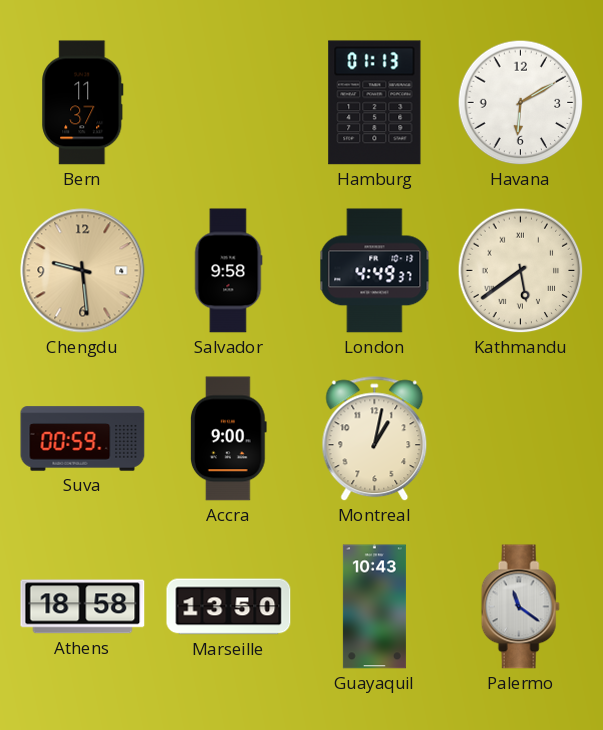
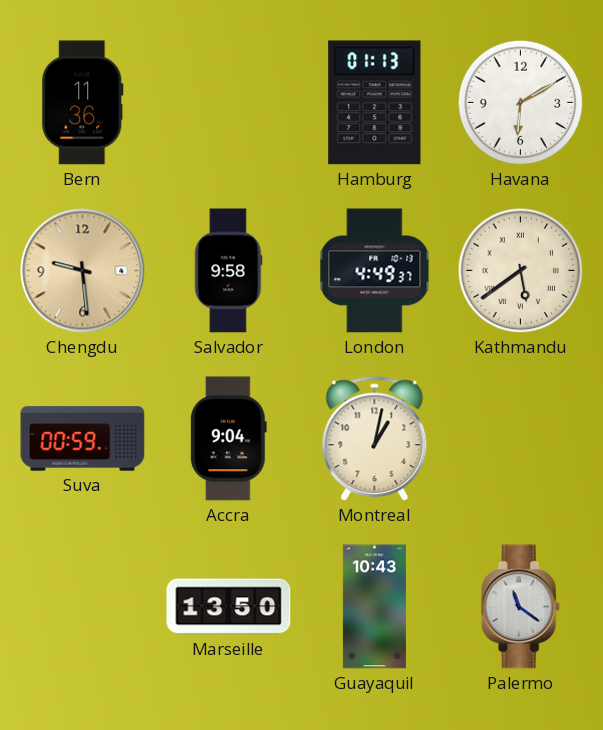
Bern: 11:37 -> 11:36
Accra: 9:00 -> 9:04
Athens: 18:58 -> none
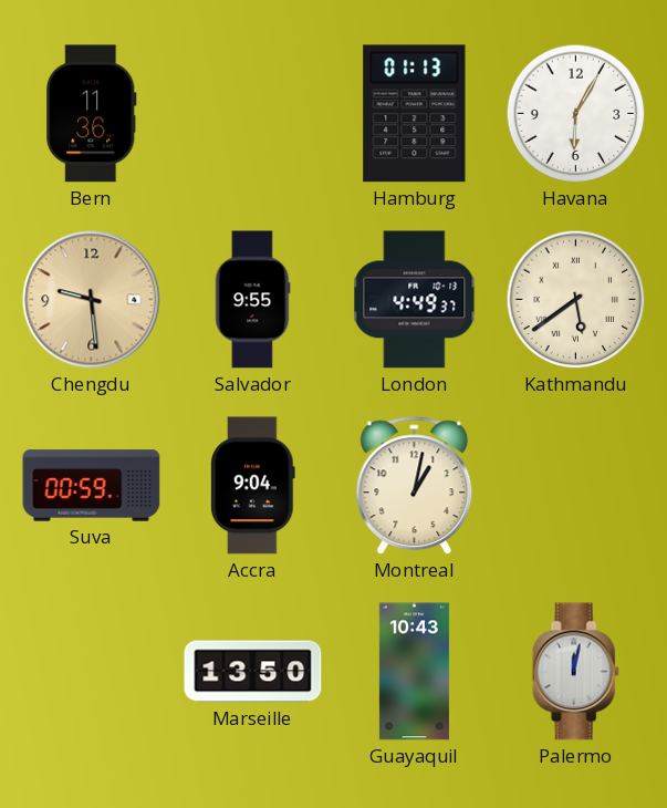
Havana: 6:10 -> 6:05
Salvador: 9:58 -> 9:55
Palermo: 11:21 -> 12:02
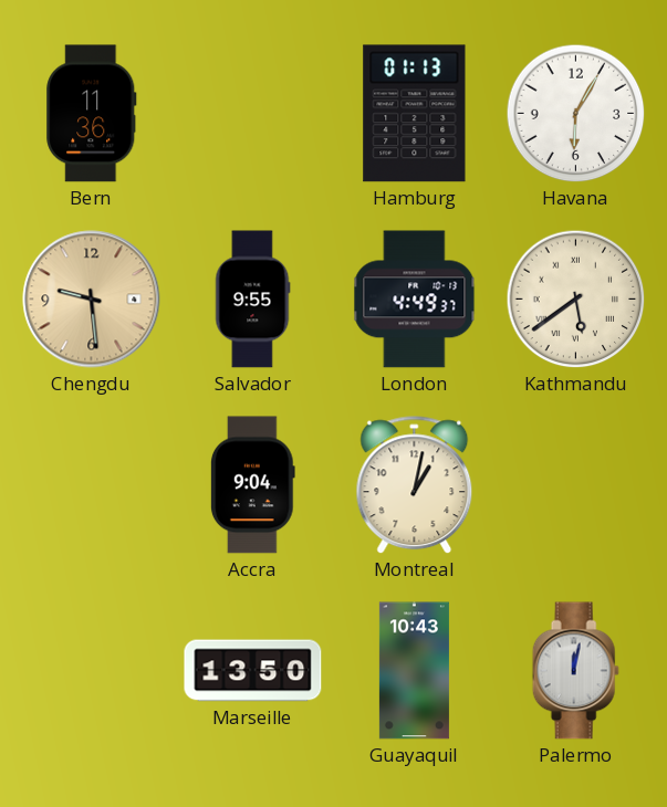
Suva: 00:59 -> none
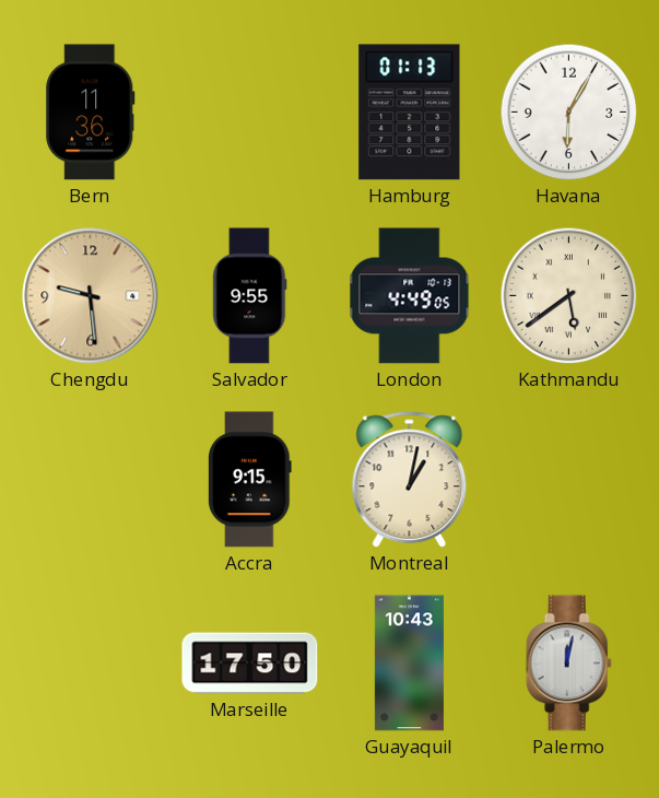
London: 4:49:37 -> 4:49:05
Accra: 9:04 -> 9:15
Marseille: 13:50 -> 17:50
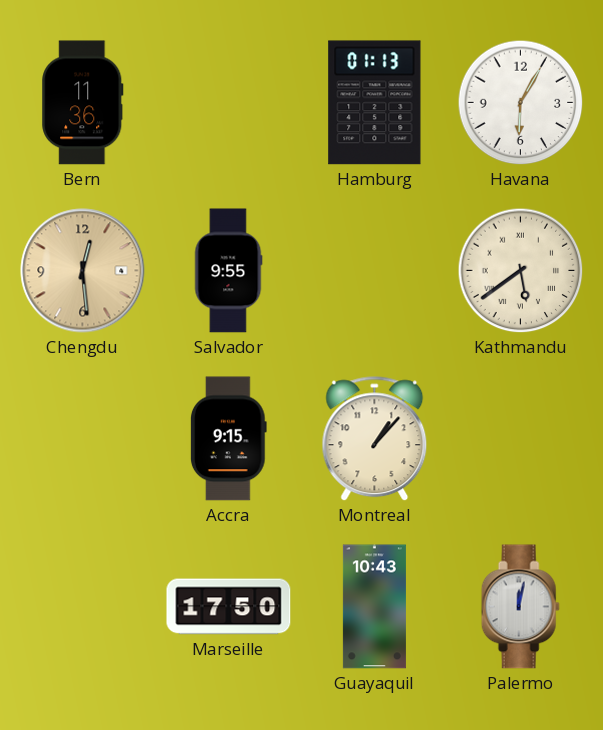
Chengdu: 9:29 -> 12:29
London: 4:49 -> none
Montreal: 1:02 -> 1:07
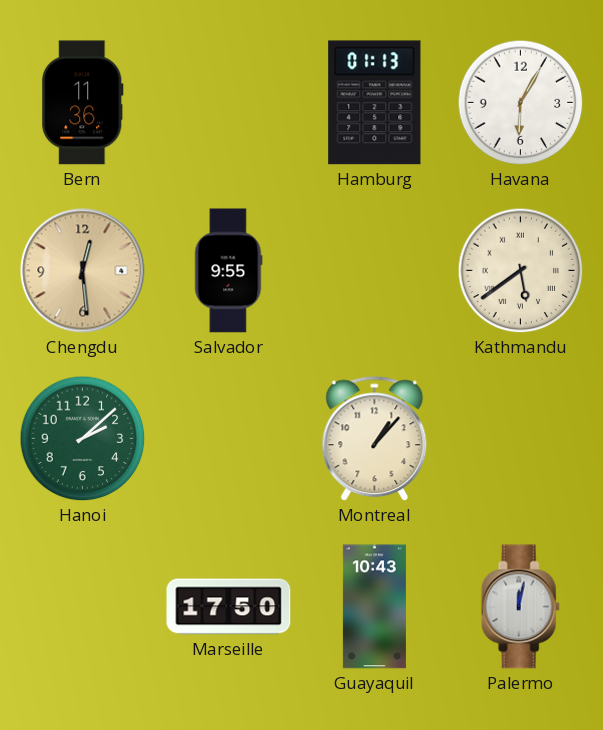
Hanoi: none -> 2:08
Accra: 9:15 -> none
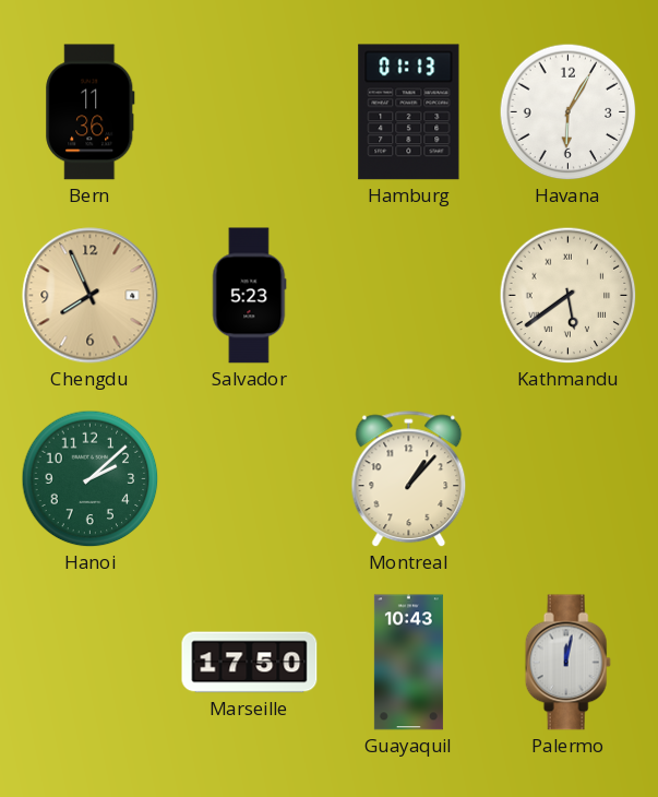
Chengdu: 12:29 -> 7:56
Salvador: 9:55 -> 5:23
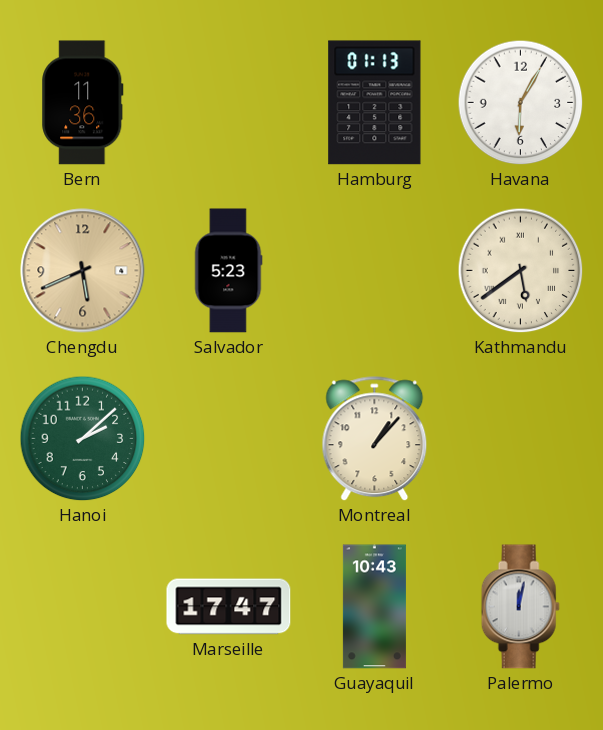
Chengdu: 7:56 -> 5:41
Marseille: 17:50 -> 17:47
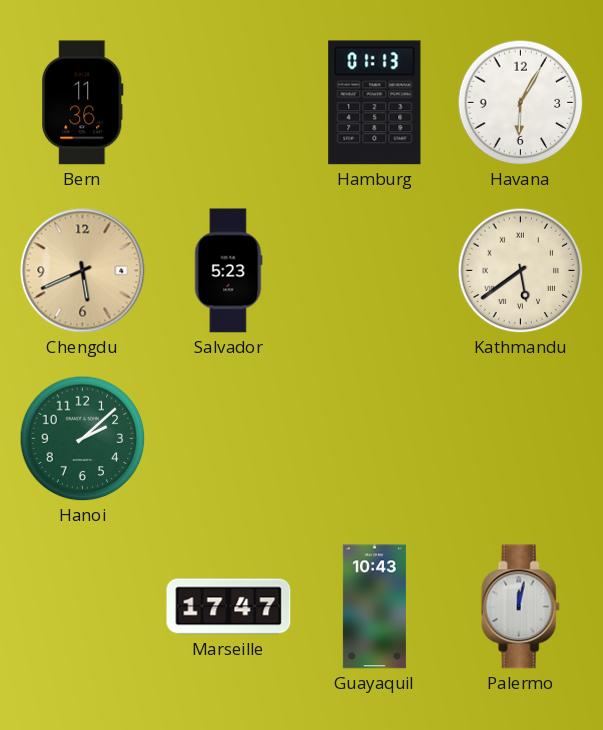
Montreal: 1:07 -> none
